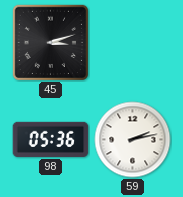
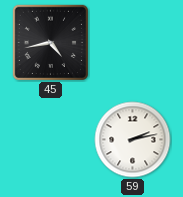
45: 3:12 -> 4:43
98: 05:36 -> none
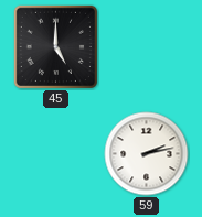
45: 4:43 -> 5:00
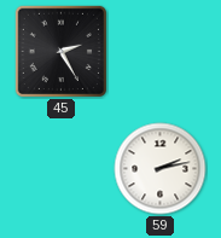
45: 5:00 -> 2:25
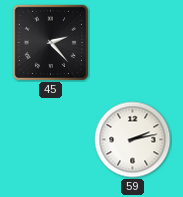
45: 2:25 -> 2:23
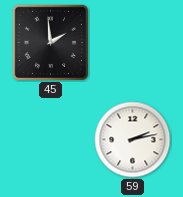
45: 2:23 -> 1:59
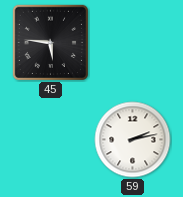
45: 1:59 -> 5:46
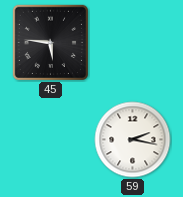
59: 2:13 -> 2:17
